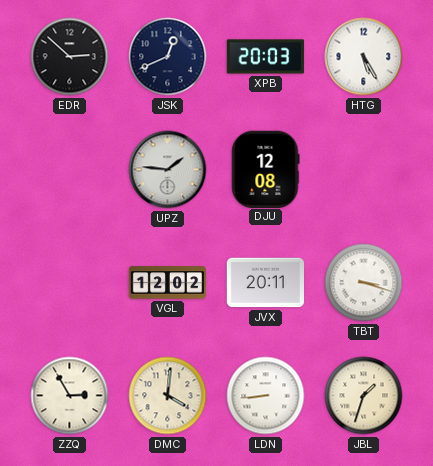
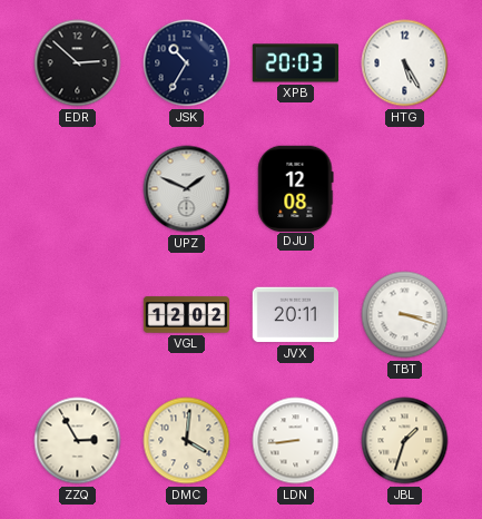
JSK: 12:41 -> 10:35
UPZ: 1:46 -> 1:49
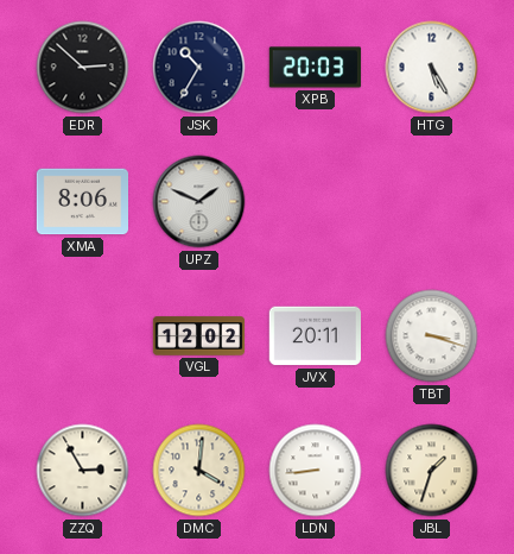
XMA: none -> 8:06
DJU: 12:08 -> none
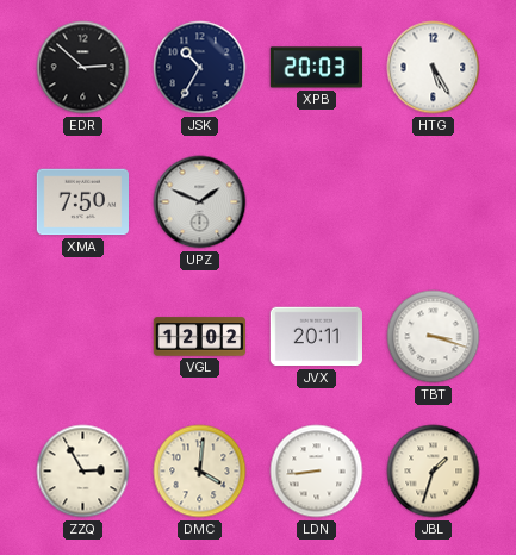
XMA: 8:06 -> 7:50
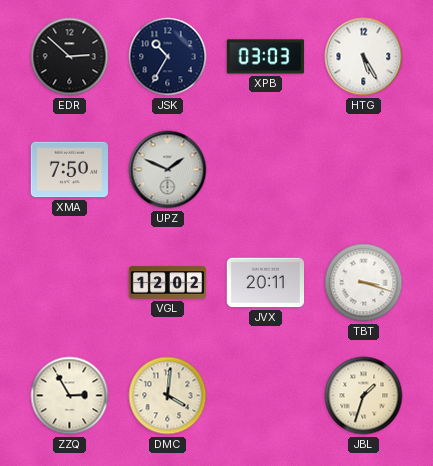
XPB: 20:03 -> 03:03
LDN: 8:44 -> none
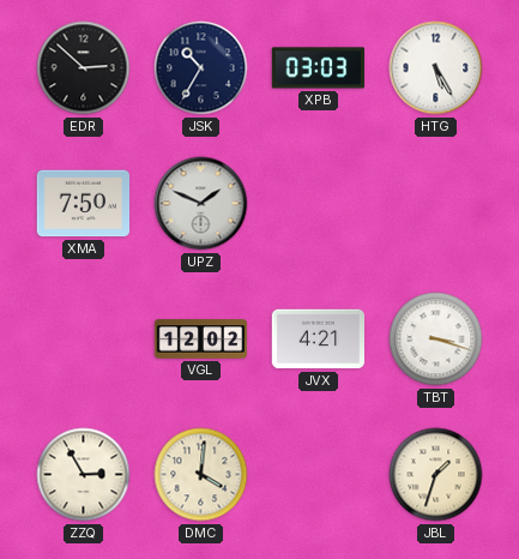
JVX: 20:11 -> 4:21
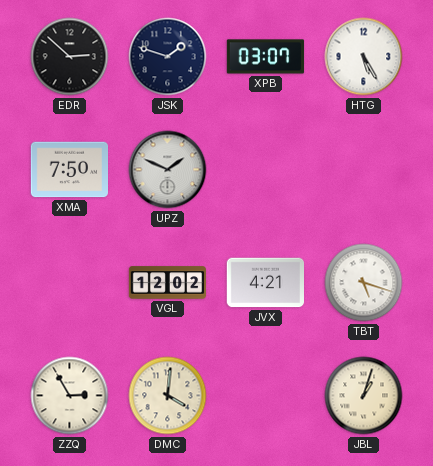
JSK: 10:35 -> 1:48
XPB: 03:03 -> 03:07
TBT: 3:18 -> 5:18
JBL: 1:33 -> 1:03
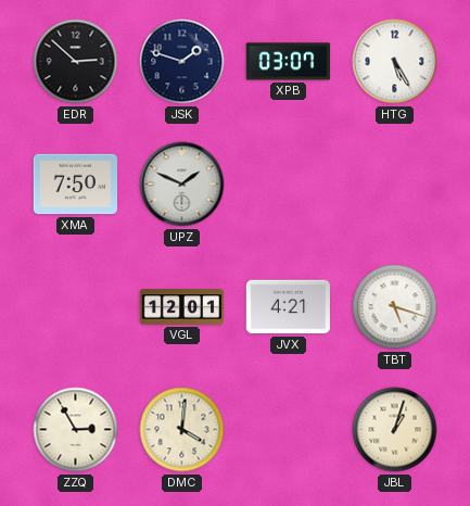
VGL: 12:02 -> 12:01
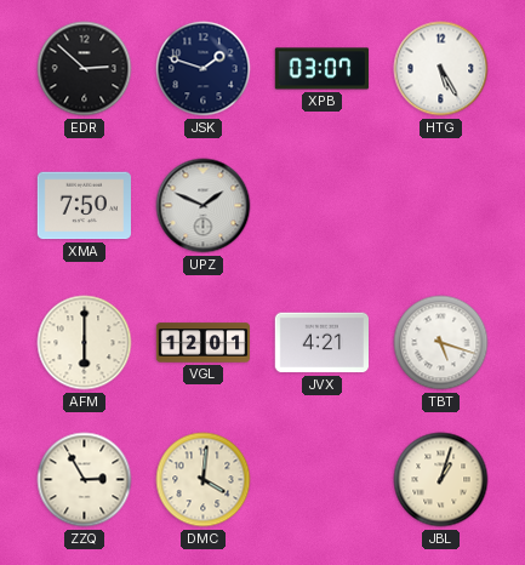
AFM: none -> 6:00
